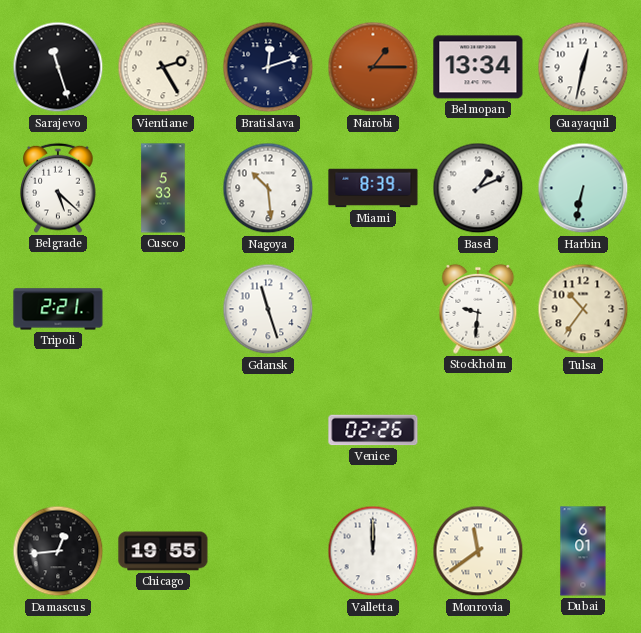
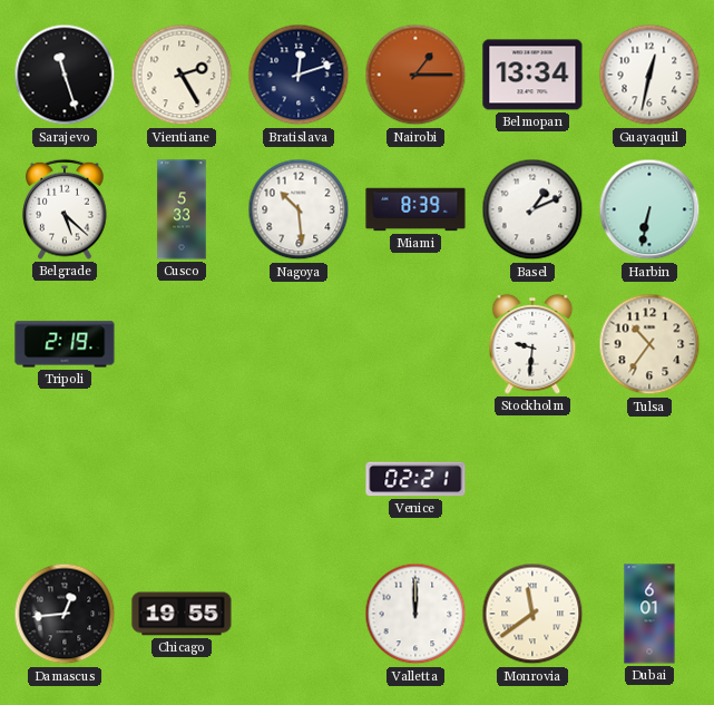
Tripoli: 2:21 -> 2:19
Gdansk: 11:27 -> none
Venice: 02:26 -> 02:21
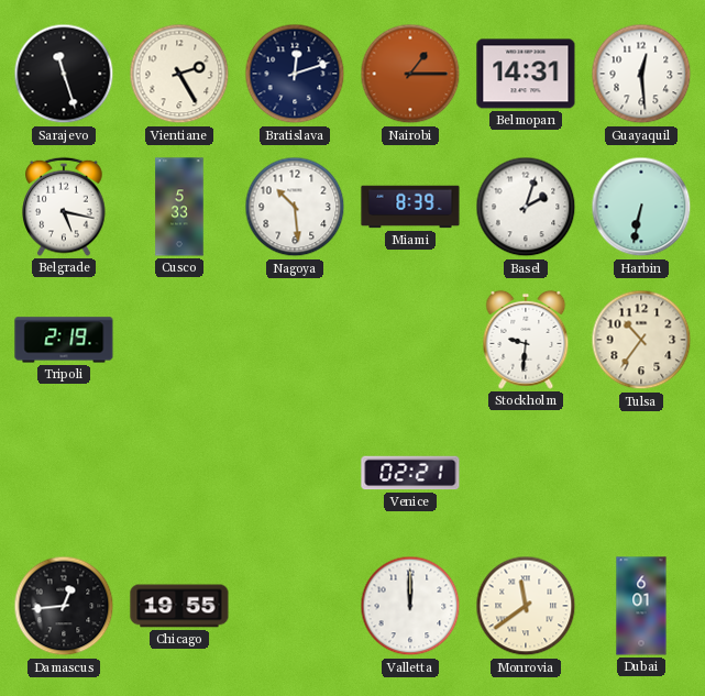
Belmopan: 13:34 -> 14:31
Guayaquil: 12:32 -> 12:29
Belgrade: 5:22 -> 5:17
Basel: 1:11 -> 2:03
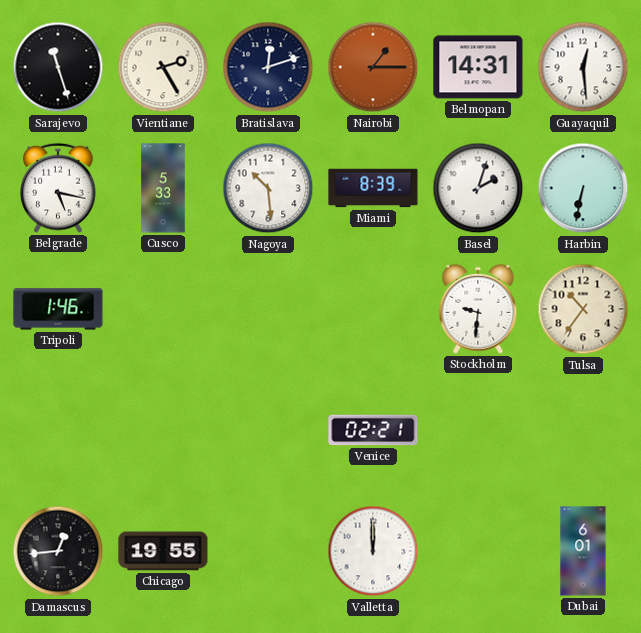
Tripoli: 2:19 -> 1:46
Monrovia: 11:39 -> none
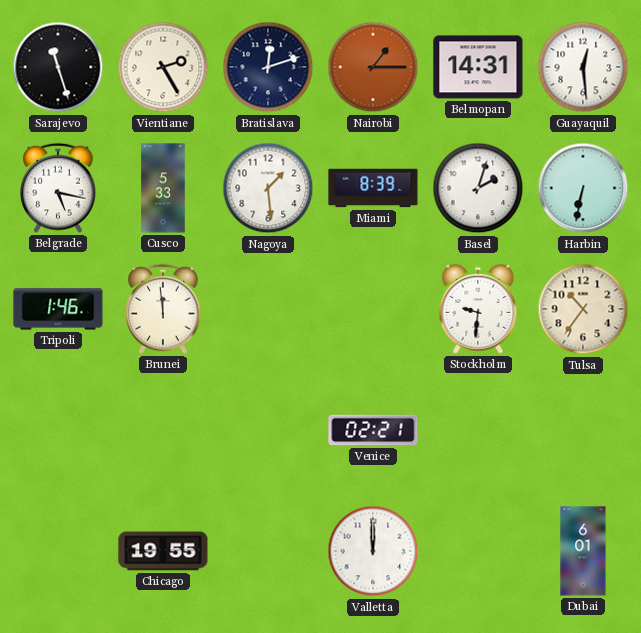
Nagoya: 10:29 -> 1:29
Brunei: none -> 11:59
Damascus: 12:44 -> none
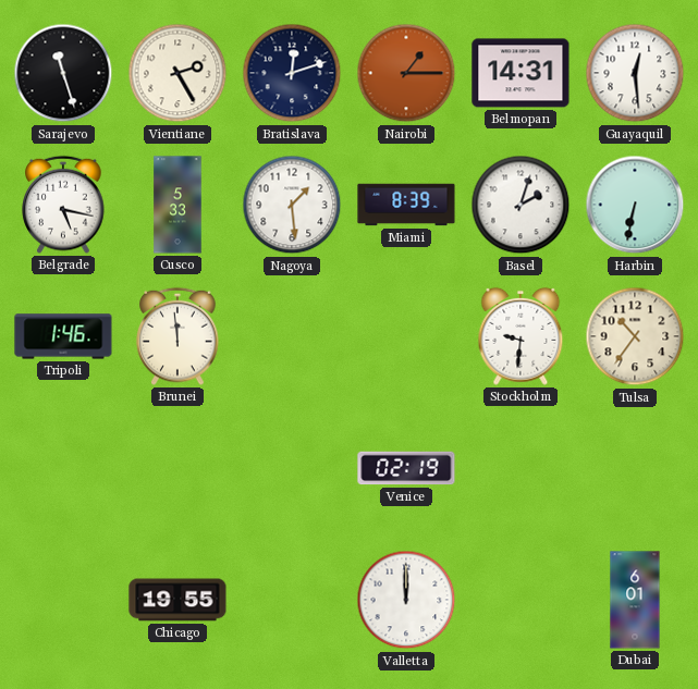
Venice: 02:21 -> 02:19
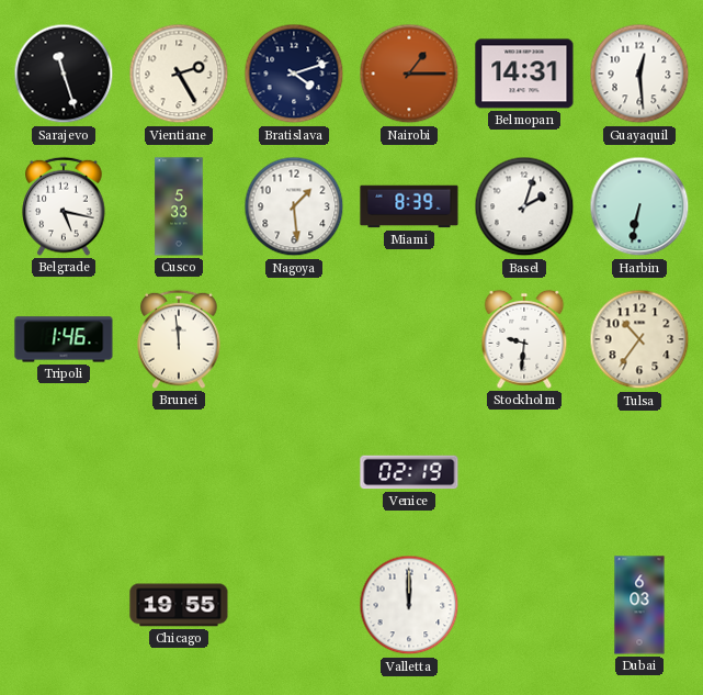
Bratislava: 12:12 -> 4:12
Dubai: 6:01 -> 6:03
